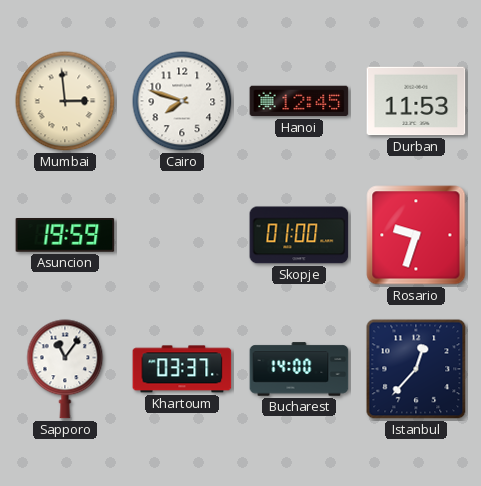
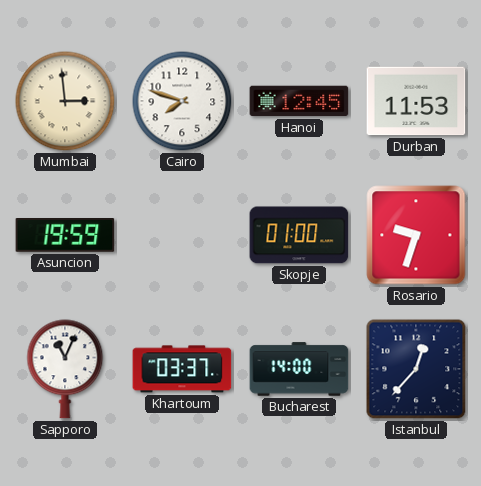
Sapporo: 11:06 -> 11:04
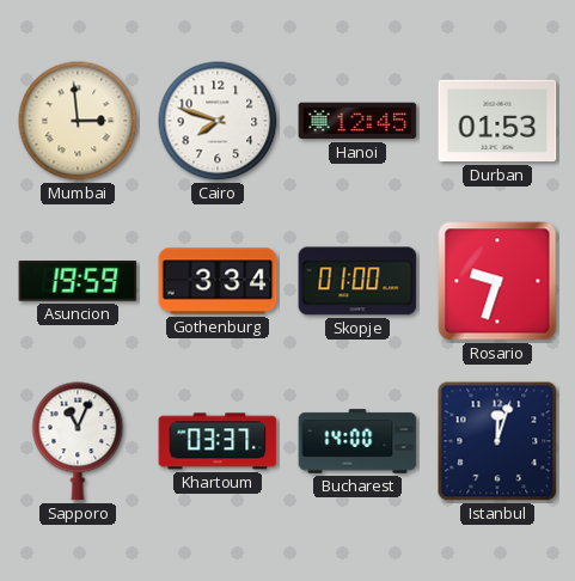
Durban: 11:53 -> 01:53
Gothenburg: none -> 3:34
Istanbul: 12:37 -> 12:03
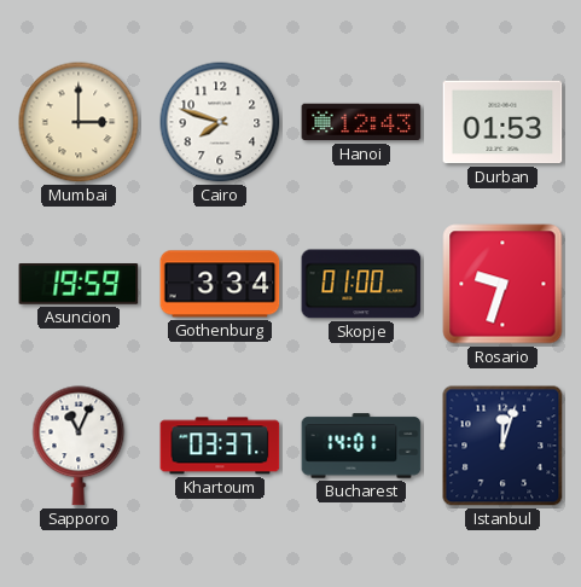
Mumbai: 2:59 -> 3:00
Hanoi: 12:45 -> 12:43
Bucharest: 14:00 -> 14:01
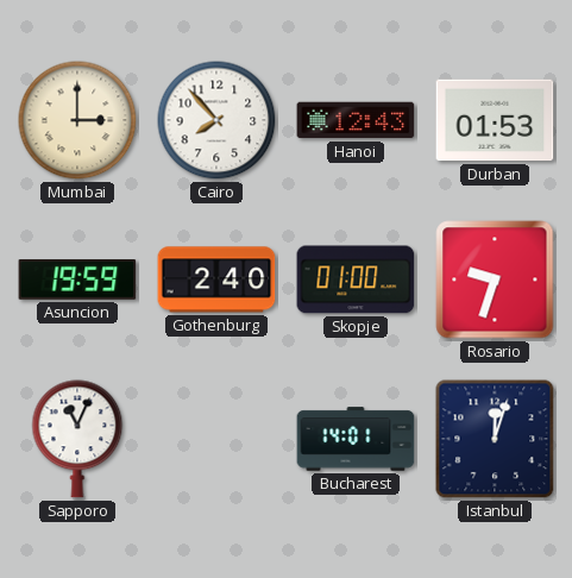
Cairo: 7:48 -> 7:53
Gothenburg: 3:34 -> 2:40
Khartoum: 03:37 -> none
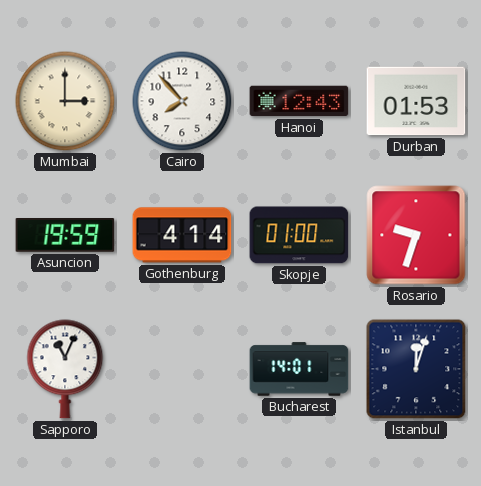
Gothenburg: 2:40 -> 4:14
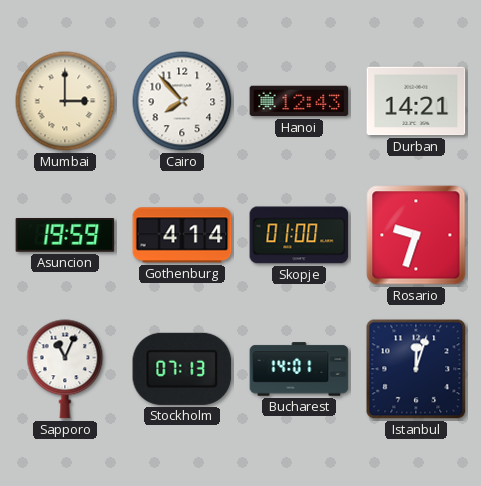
Durban: 01:53 -> 14:21
Stockholm: none -> 07:13
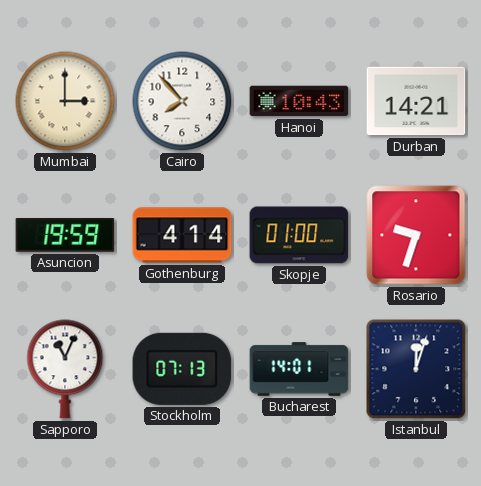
Hanoi: 12:43 -> 10:43
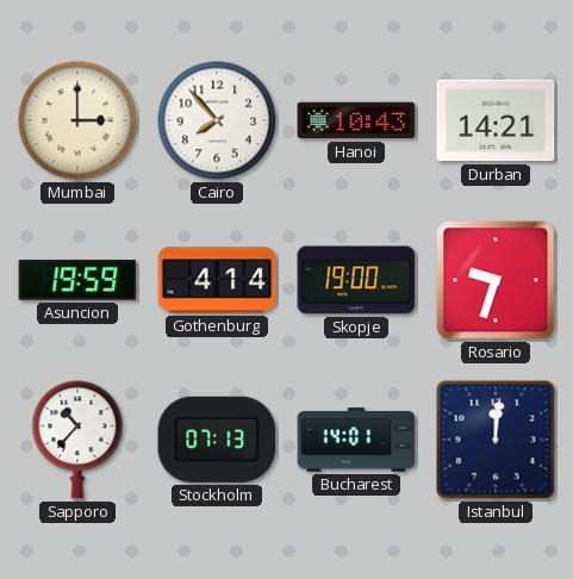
Skopje: 01:00 -> 19:00
Sapporo: 11:04 -> 10:37
Istanbul: 12:03 -> 12:01
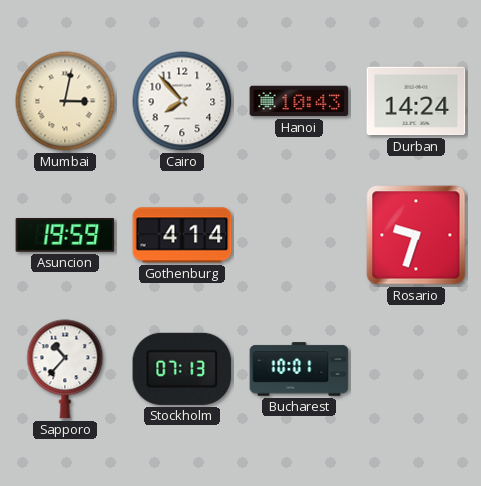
Mumbai: 3:00 -> 3:02
Durban: 14:21 -> 14:24
Skopje: 19:00 -> none
Bucharest: 14:01 -> 10:01
Istanbul: 12:01 -> none
